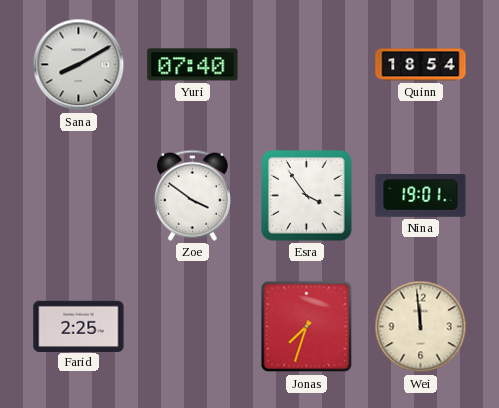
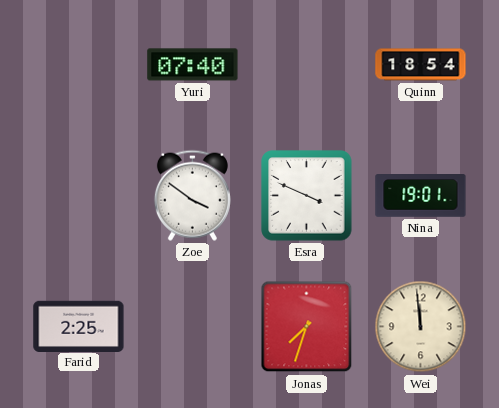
Sana: 8:10 -> none
Esra: 3:54 -> 3:49
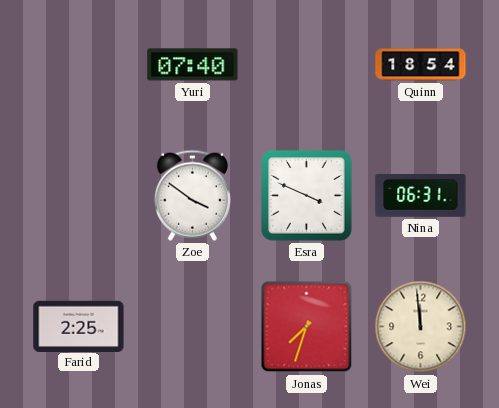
Nina: 19:01 -> 06:31
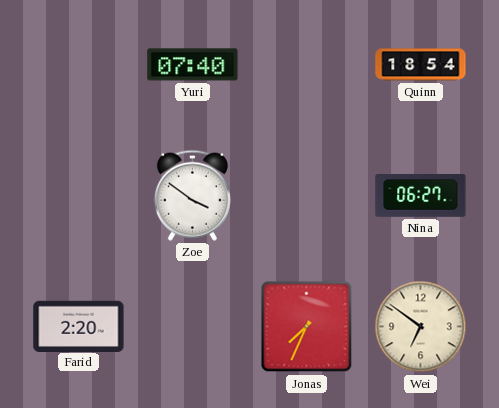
Esra: 3:49 -> none
Nina: 06:31 -> 06:27
Farid: 2:25 -> 2:20
Jonas: 7:33 -> 7:34
Wei: 11:59 -> 6:51
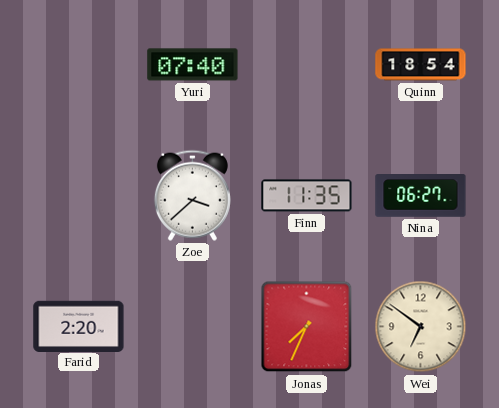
Zoe: 3:51 -> 3:38
Finn: none -> 11:35
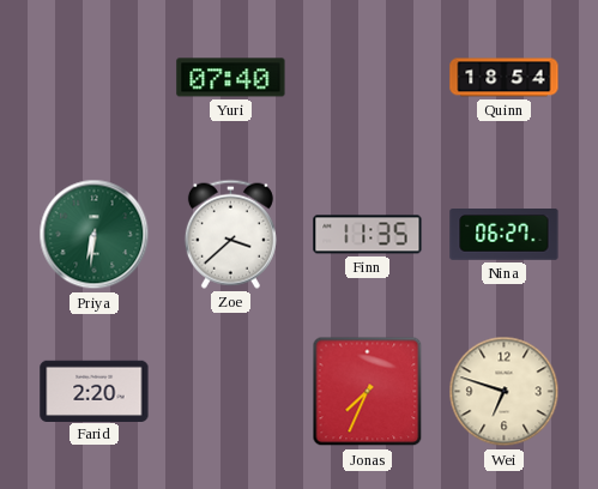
Priya: none -> 6:31
Wei: 6:51 -> 6:48
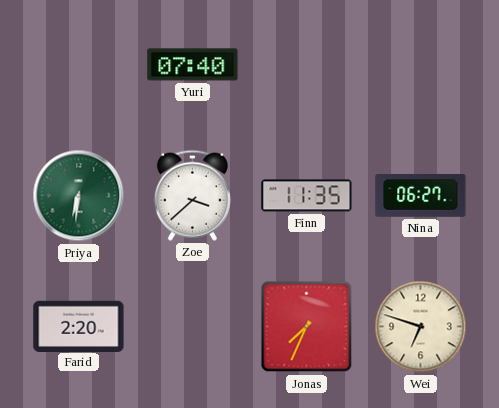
Quinn: 18:54 -> none
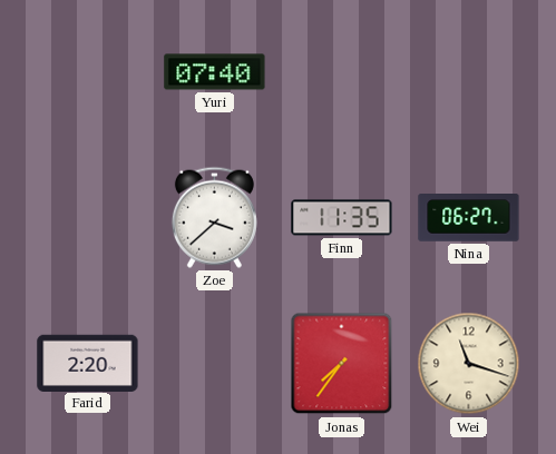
Priya: 6:31 -> none
Jonas: 7:34 -> 7:36
Wei: 6:48 -> 11:18
